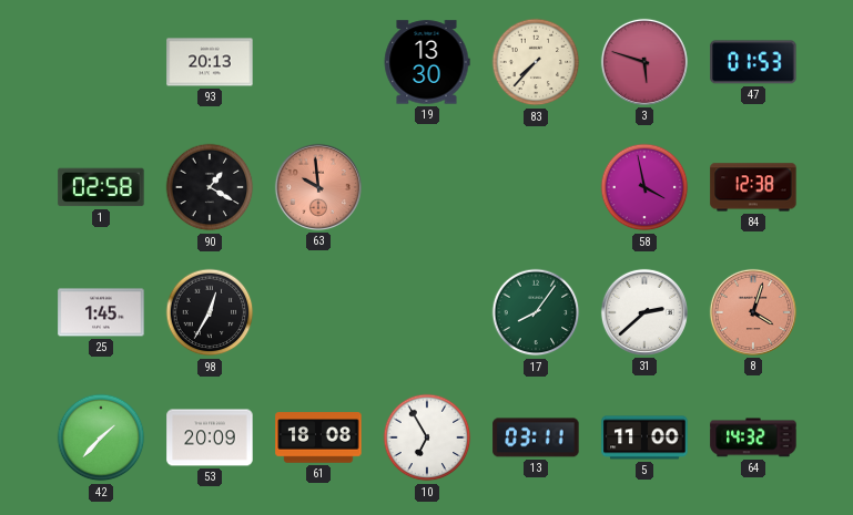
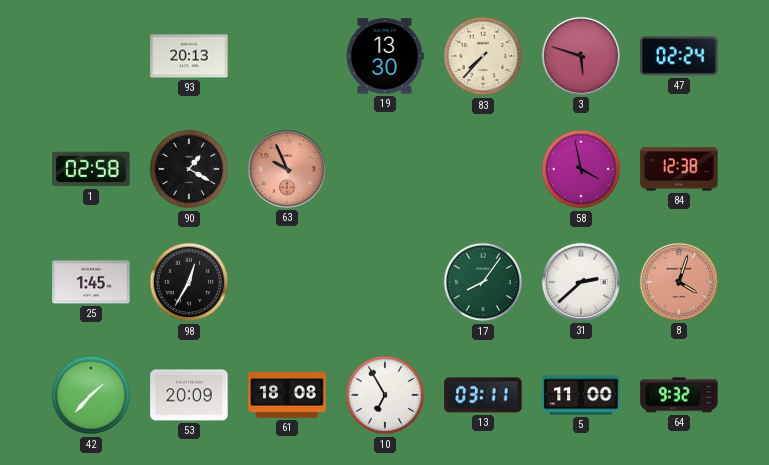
47: 01:53 -> 02:24
63: 9:59 -> 9:56
64: 14:32 -> 9:32
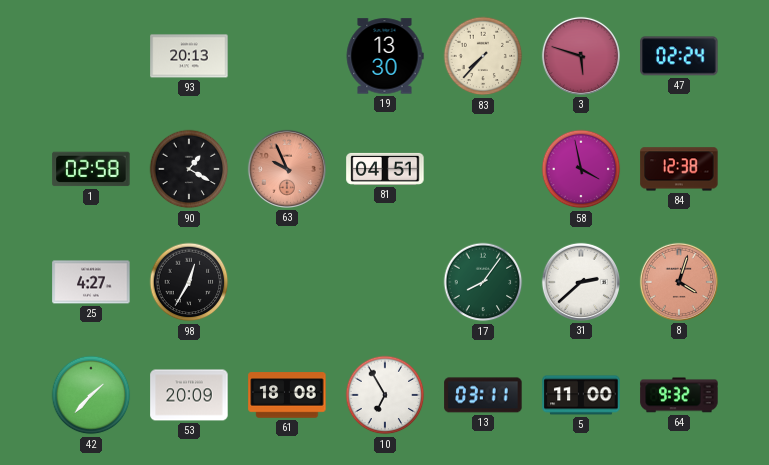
81: none -> 04:51
25: 1:45 -> 4:27
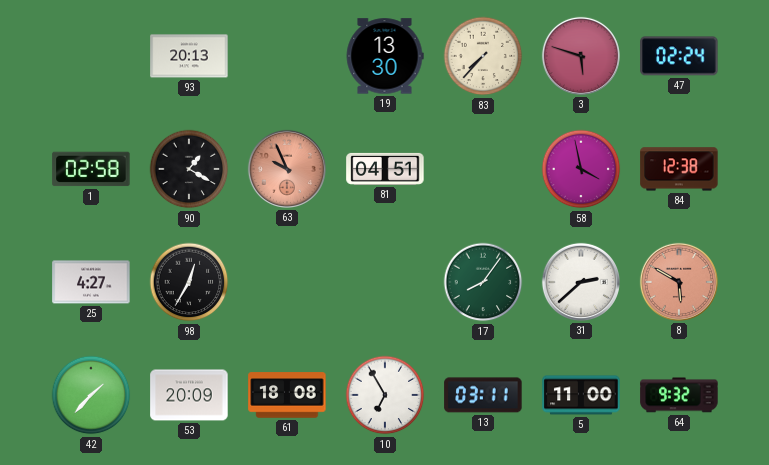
8: 4:03 -> 5:50
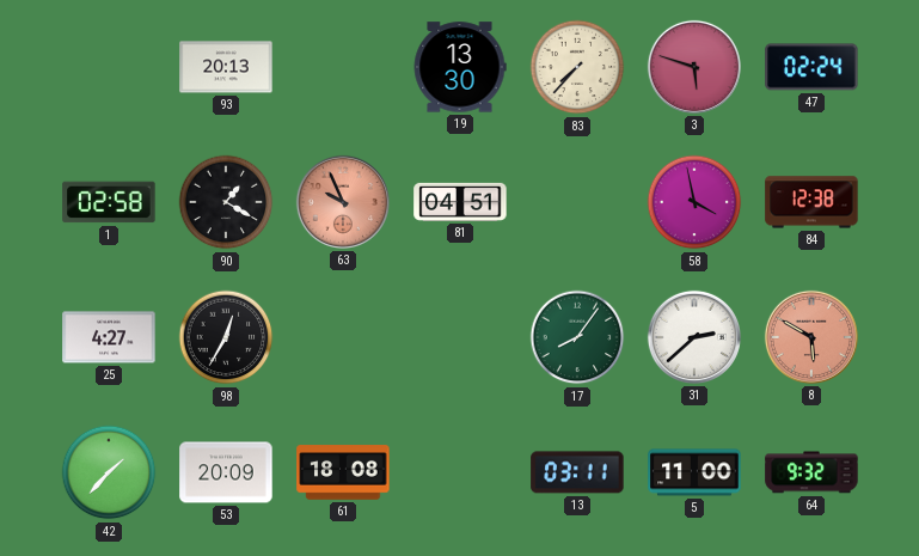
10: 6:55 -> none
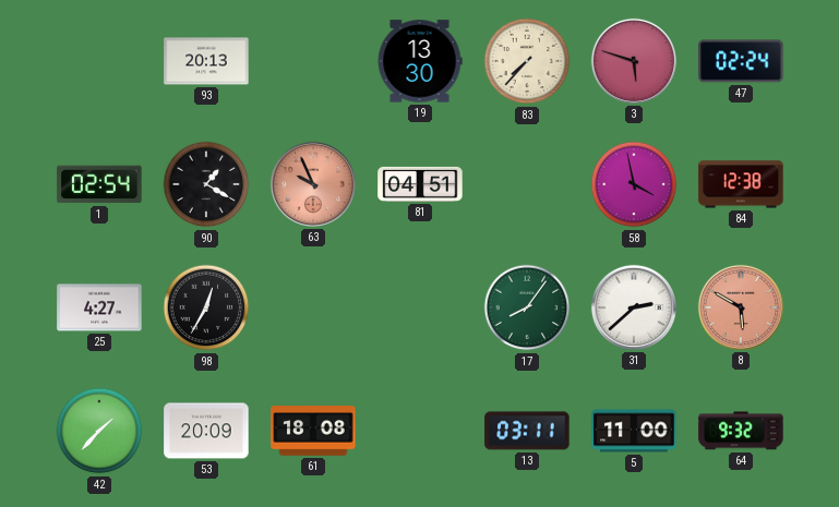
1: 02:58 -> 02:54
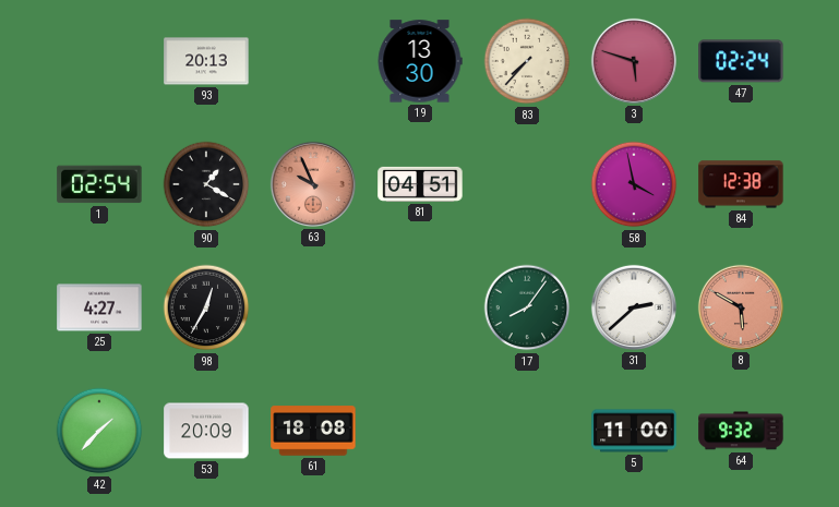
13: 03:11 -> none
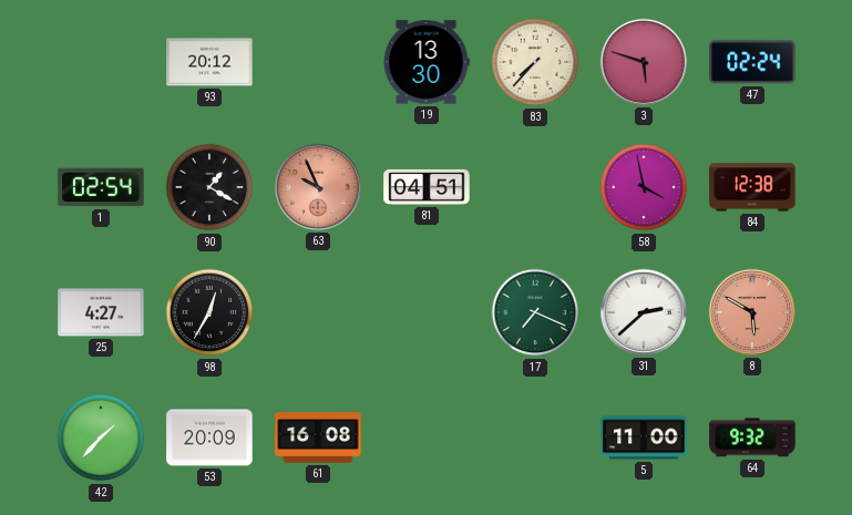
93: 20:13 -> 20:12
17: 8:06 -> 7:19
61: 18:08 -> 16:08
